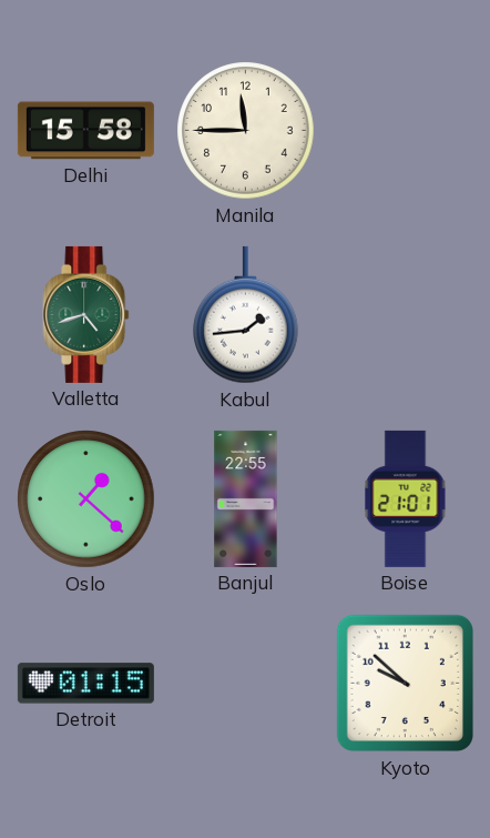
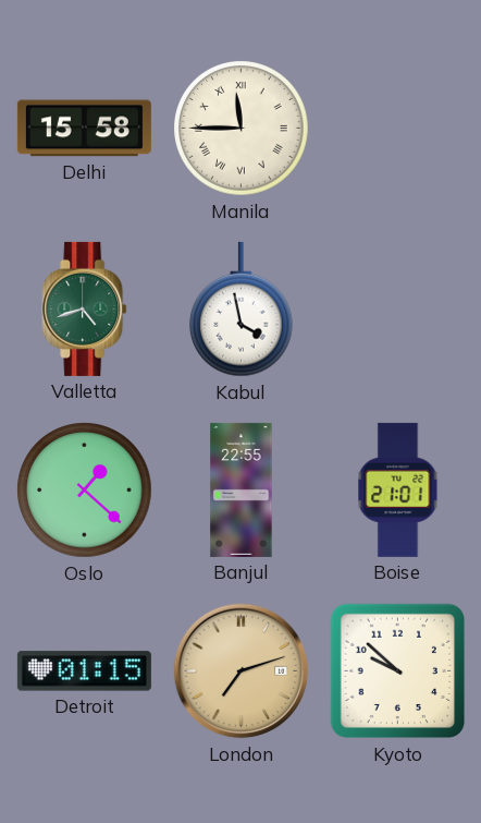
Manila numerals: Arabic -> Roman
Kabul: 1:44 -> 3:58
London: none -> 7:12
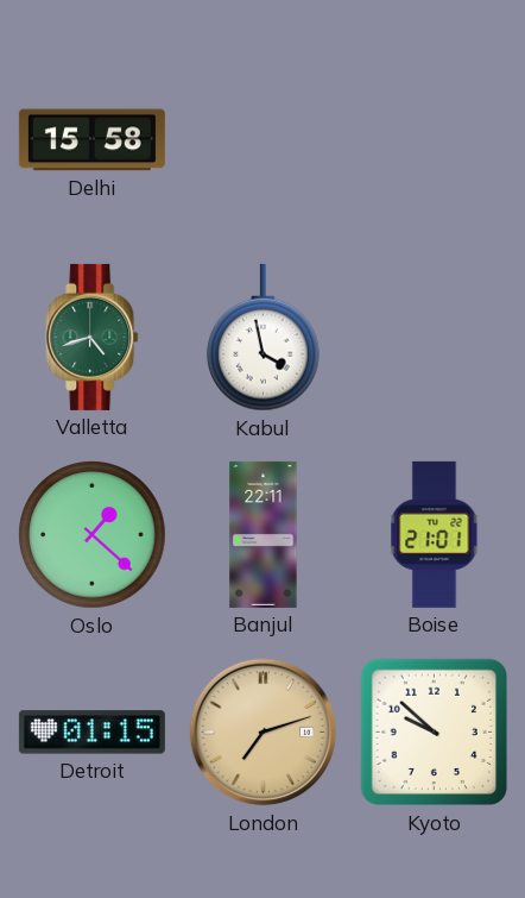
Manila: 11:45 -> none
Banjul: 22:55 -> 22:11
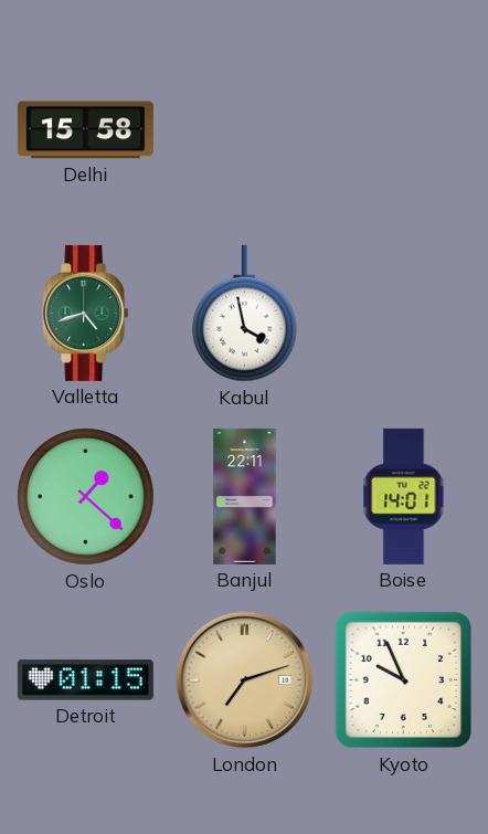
Boise: 21:01 -> 14:01
Kyoto: 9:52 -> 9:56
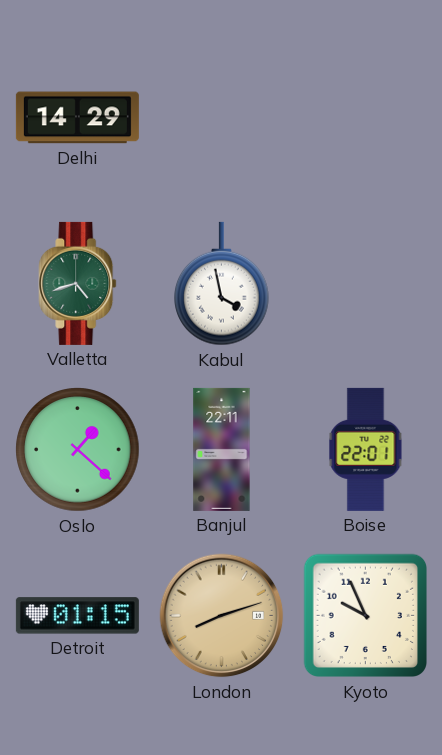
Delhi: 15:58 -> 14:29
Boise: 14:01 -> 22:01
London: 7:12 -> 8:12
